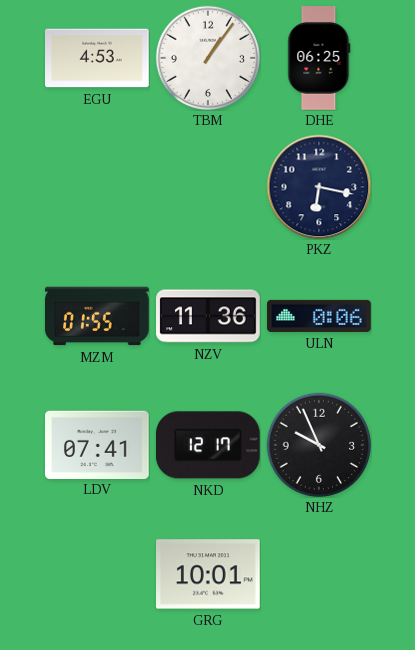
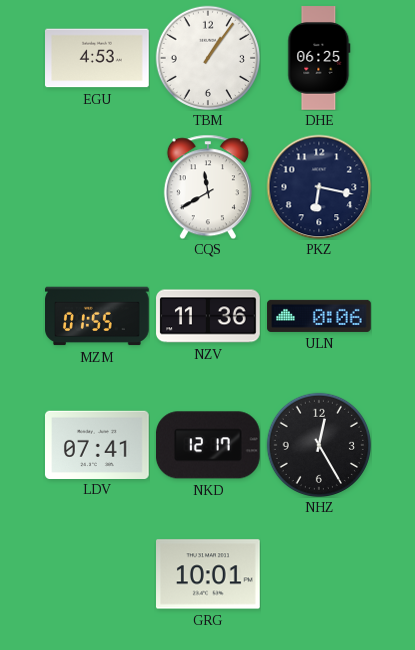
CQS: none -> 11:40
NHZ: 9:56 -> 12:25
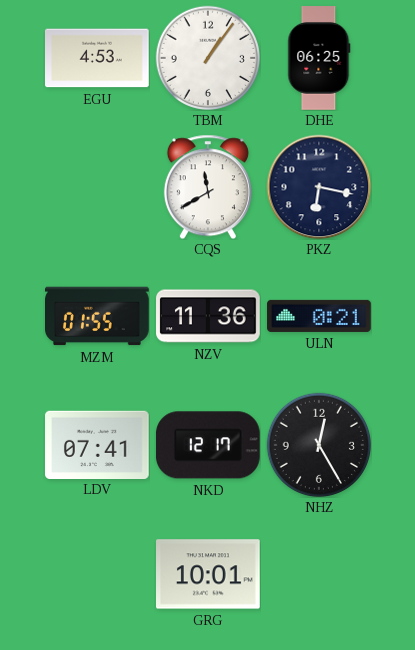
ULN: 0:06 -> 0:21
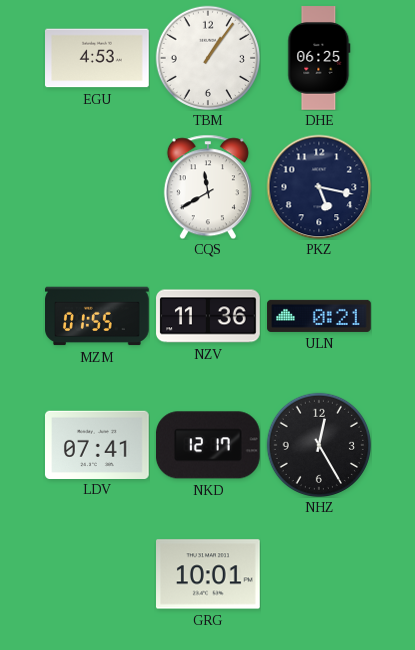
PKZ: 6:17 -> 5:17
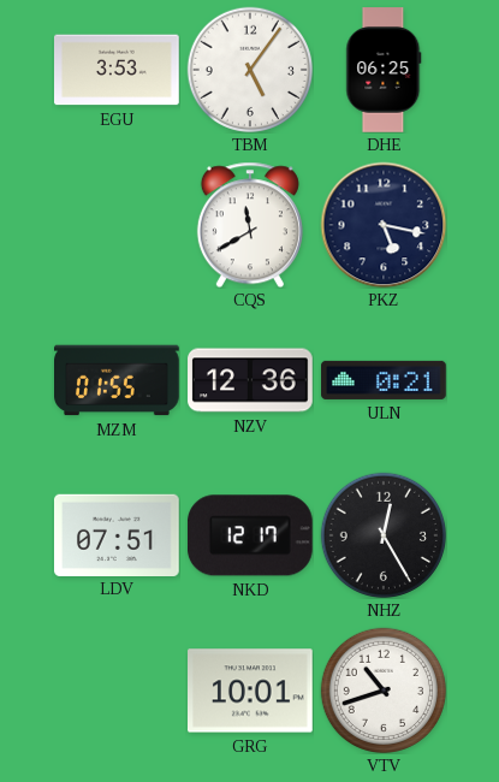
EGU: 4:53 -> 3:53
TBM: 1:06 -> 5:06
NZV: 11:36 -> 12:36
LDV: 07:41 -> 07:51
VTV: none -> 10:42
